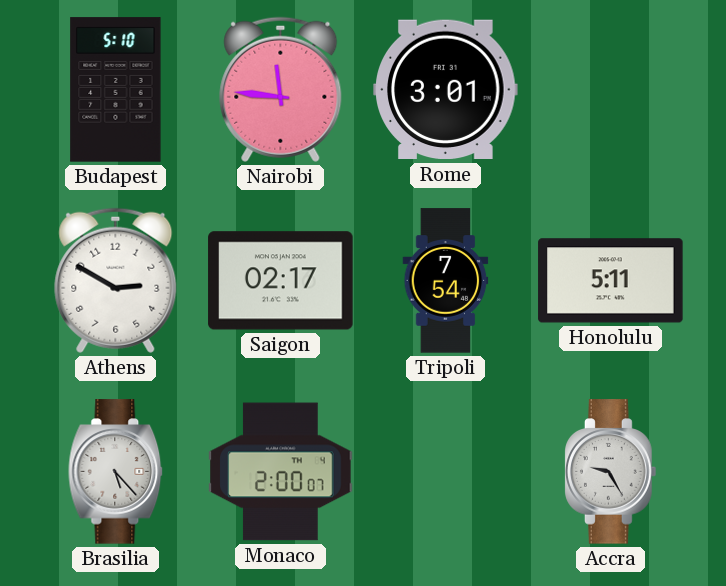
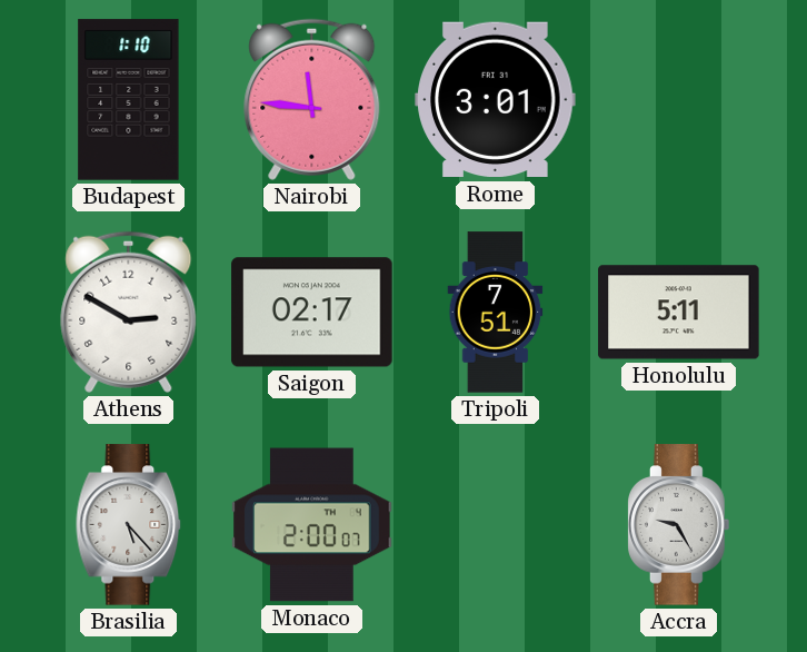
Budapest: 5:10 -> 1:10
Tripoli: 7:54 -> 7:51
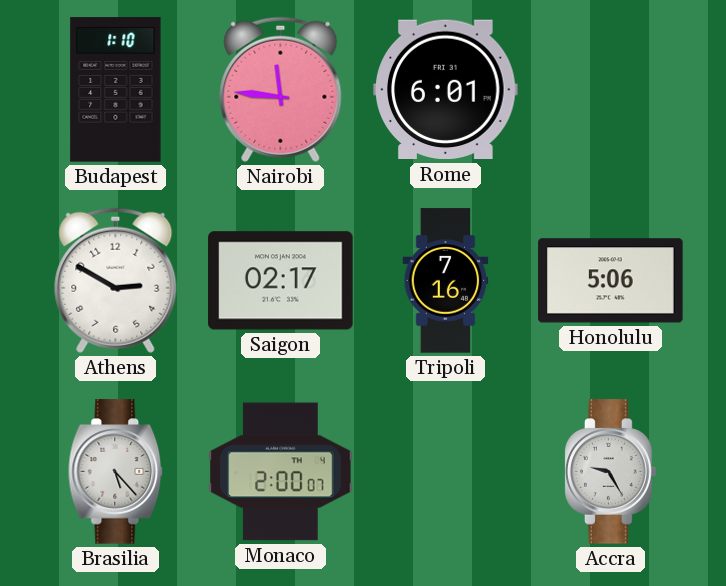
Rome: 3:01 -> 6:01
Tripoli: 7:51 -> 7:16
Honolulu: 5:11 -> 5:06
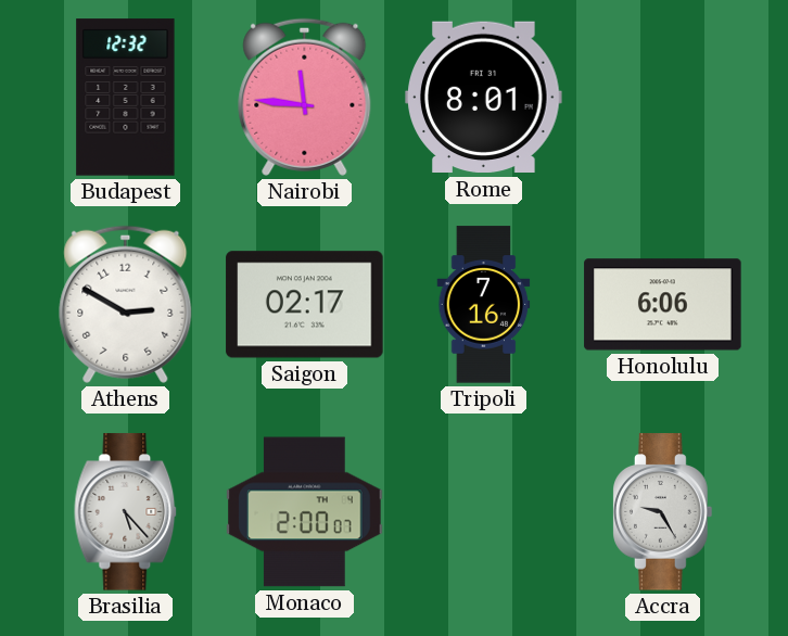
Budapest: 1:10 -> 12:32
Rome: 6:01 -> 8:01
Honolulu: 5:06 -> 6:06
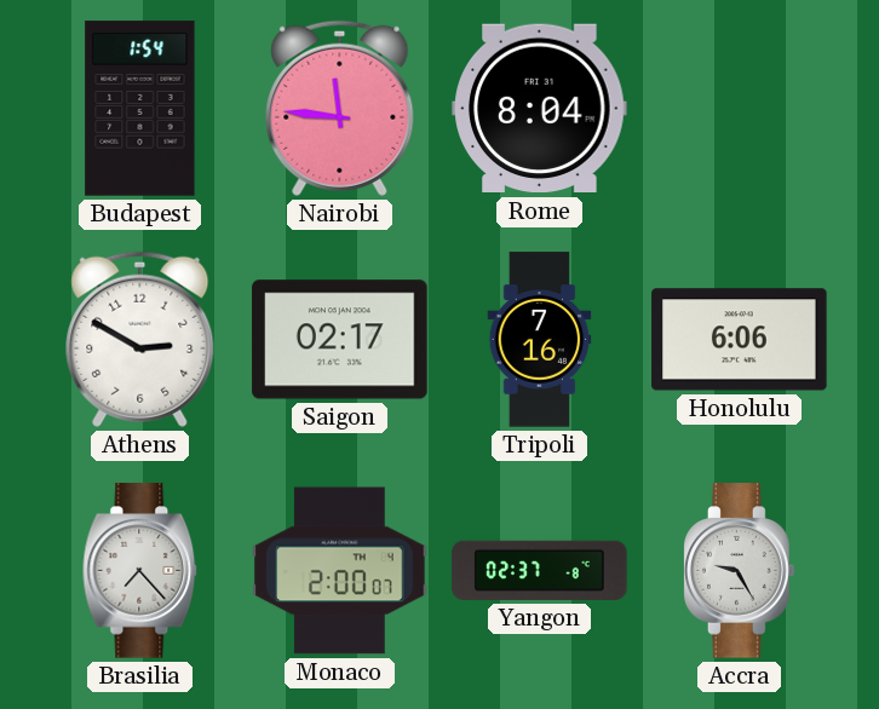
Budapest: 12:32 -> 1:54
Rome: 8:01 -> 8:04
Brasilia: 5:23 -> 7:23
Yangon: none -> 02:37
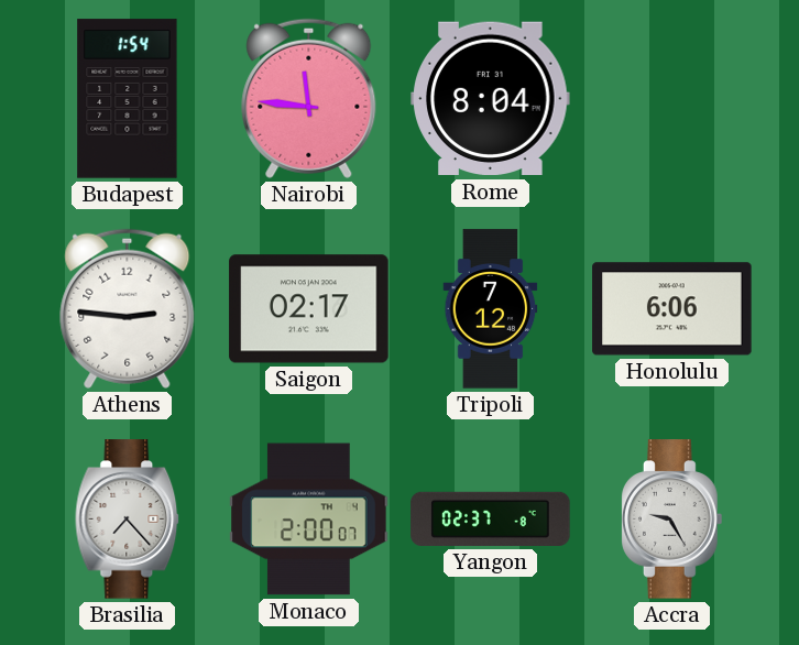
Athens: 2:50 -> 2:46
Tripoli: 7:16 -> 7:12
